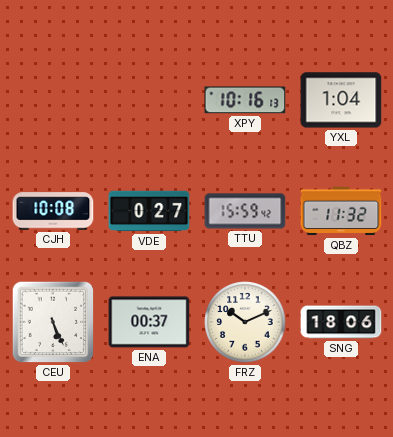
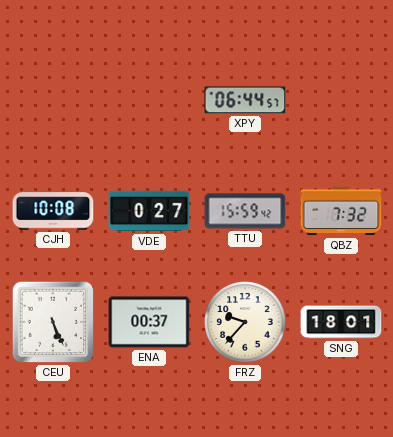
XPY: 10:16 -> 06:44
YXL: 1:04 -> none
QBZ: 11:32 -> 7:32
FRZ: 10:11 -> 9:37
SNG: 18:06 -> 18:01
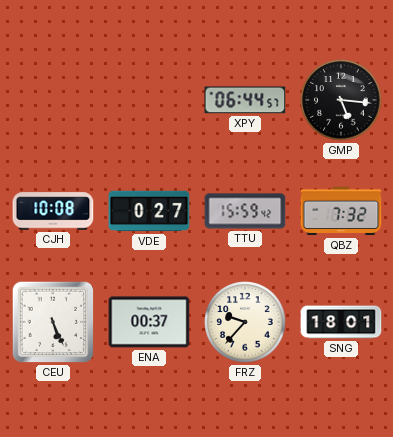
GMP: none -> 5:16
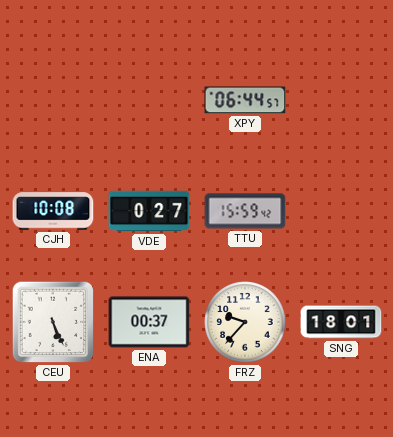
GMP: 5:16 -> none
QBZ: 7:32 -> none
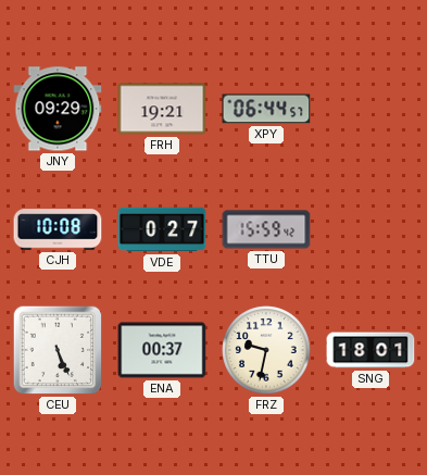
JNY: none -> 09:29
FRH: none -> 19:21
FRZ: 9:37 -> 9:32
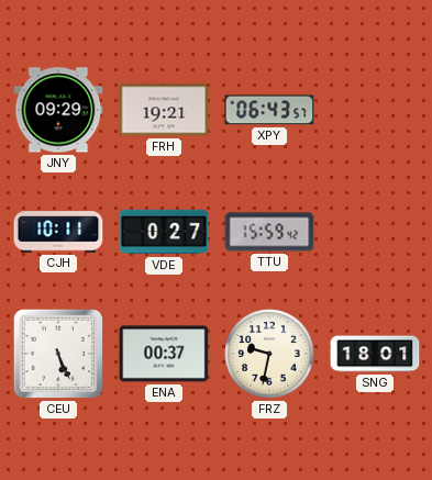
XPY: 06:44 -> 06:43
CJH: 10:08 -> 10:11
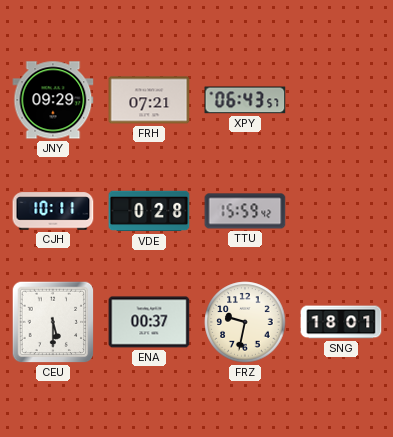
FRH: 19:21 -> 07:21
VDE: 0:27 -> 0:28
CEU: 5:26 -> 5:30
